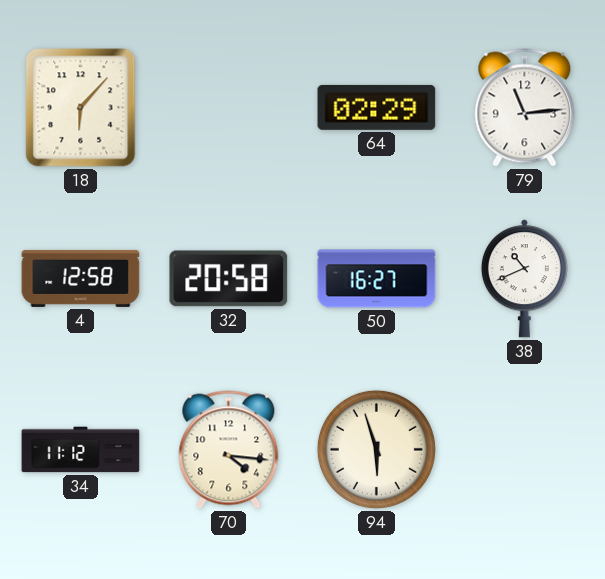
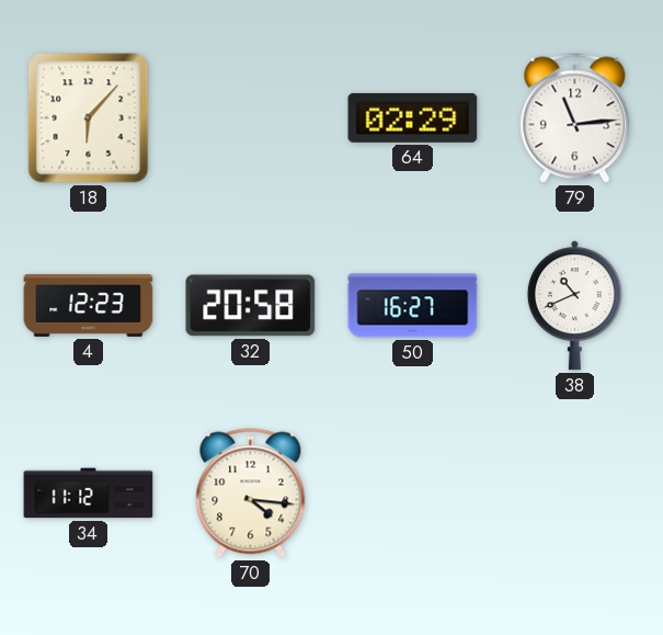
4: 12:58 -> 12:23
94: 5:57 -> none
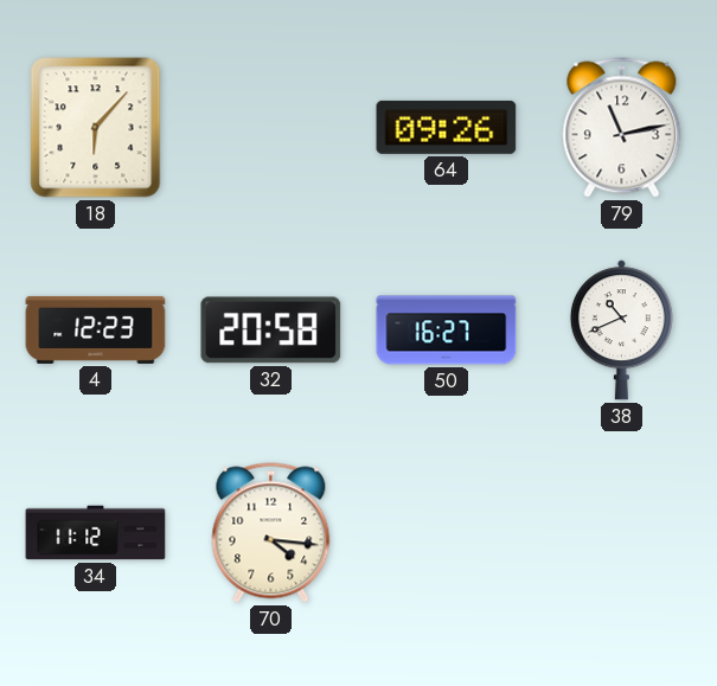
64: 02:29 -> 09:26
79: 11:14 -> 11:13
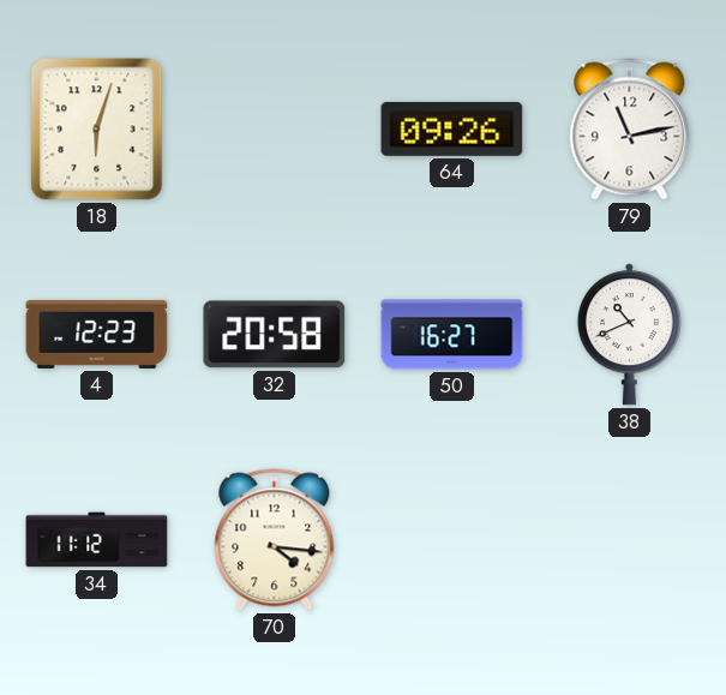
18: 6:07 -> 6:03
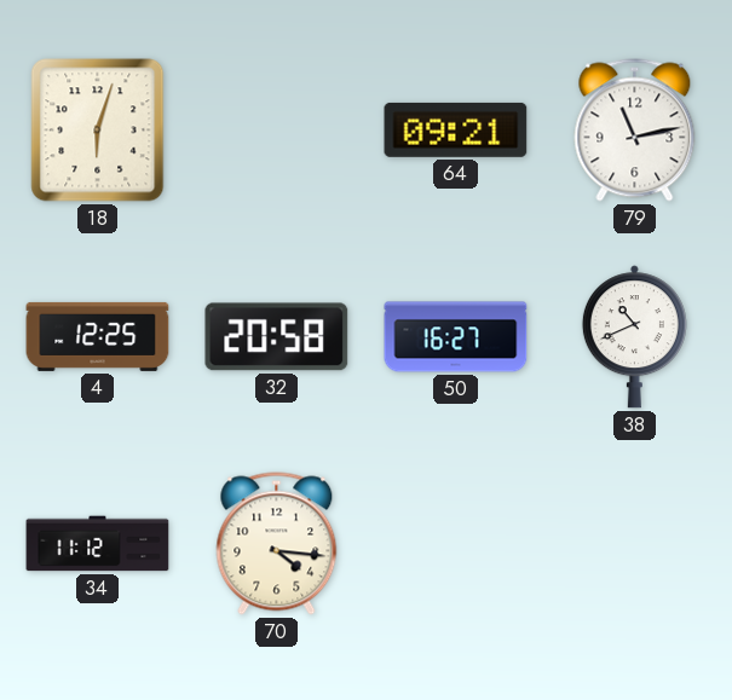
64: 09:26 -> 09:21
4: 12:23 -> 12:25
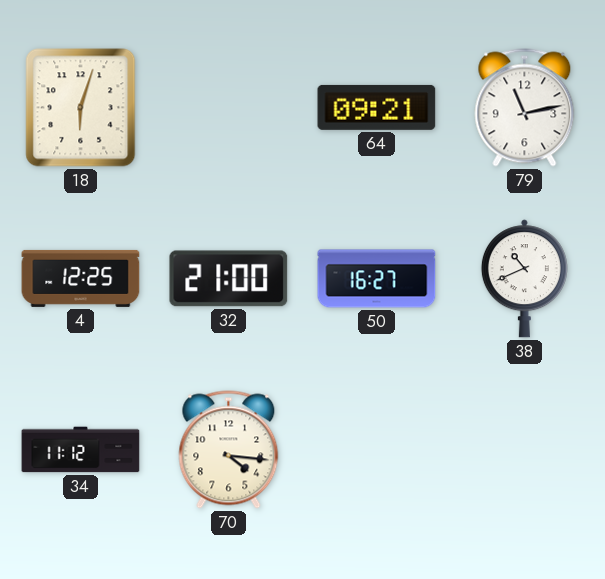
32: 20:58 -> 21:00
